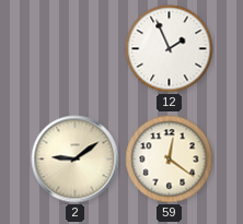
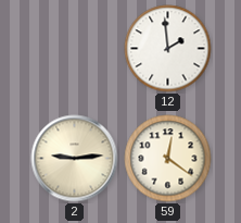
12: 1:56 -> 1:59
2: 9:09 -> 9:14
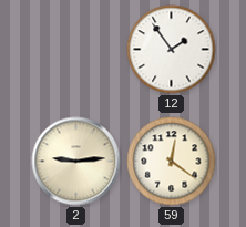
12: 1:59 -> 1:54
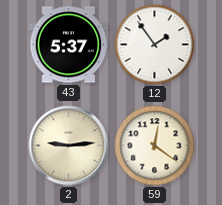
43: none -> 5:37
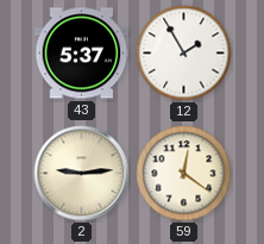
12: 1:54 -> 1:55
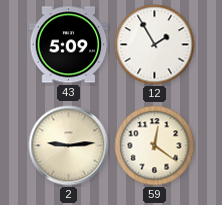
43: 5:37 -> 5:09
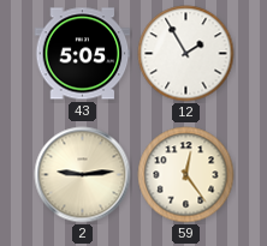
43: 5:09 -> 5:05
59: 12:21 -> 12:24
